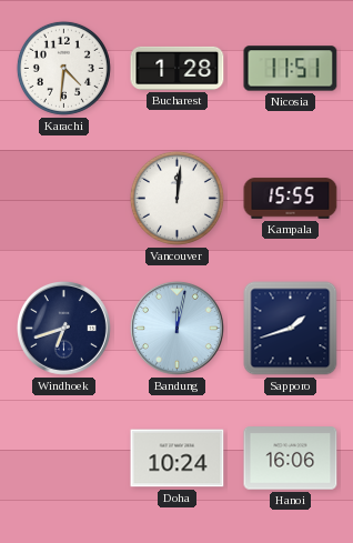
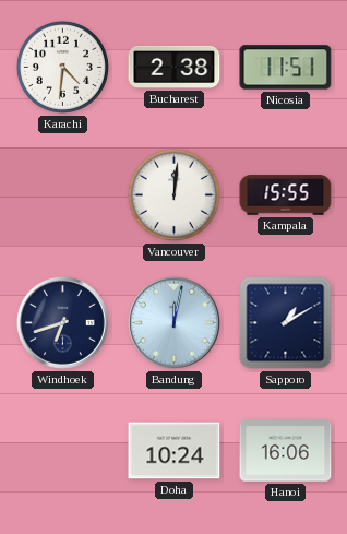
Bucharest: 1:28 -> 2:38
Sapporo: 1:42 -> 1:10
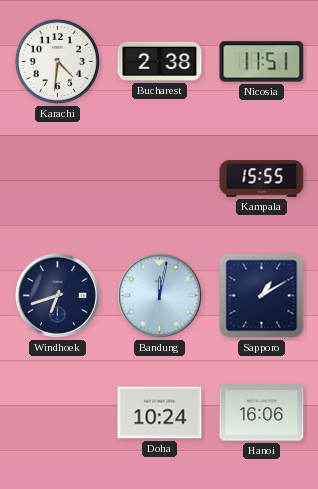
Vancouver: 12:01 -> none
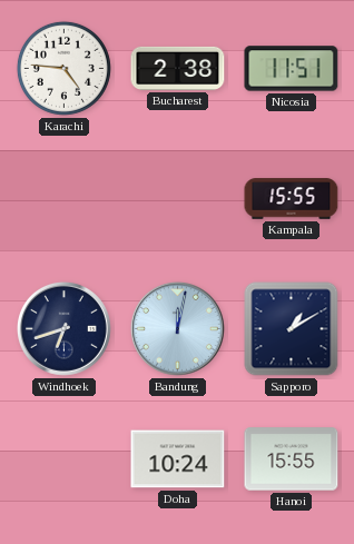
Karachi: 4:31 -> 4:46
Hanoi: 16:06 -> 15:55
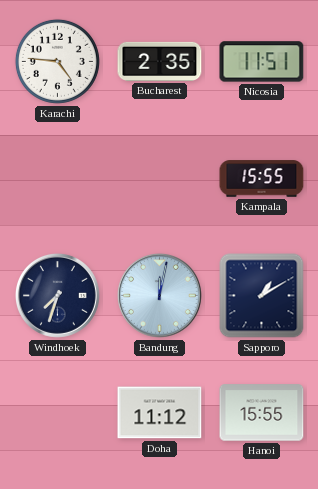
Bucharest: 2:38 -> 2:35
Windhoek: 6:42 -> 7:33
Doha: 10:24 -> 11:12
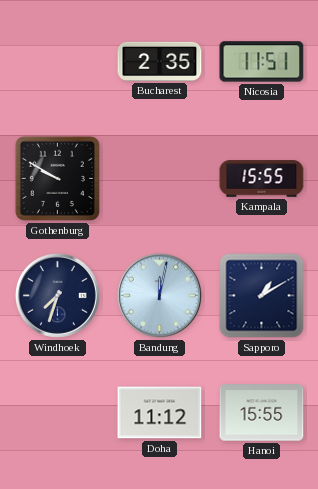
Karachi: 4:46 -> none
Gothenburg: none -> 9:50
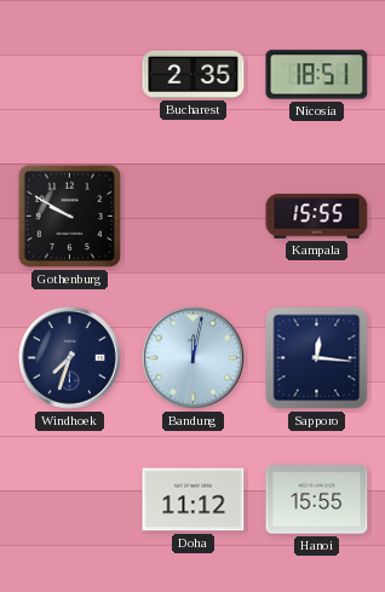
Nicosia: 11:51 -> 18:51
Sapporo: 1:10 -> 12:16
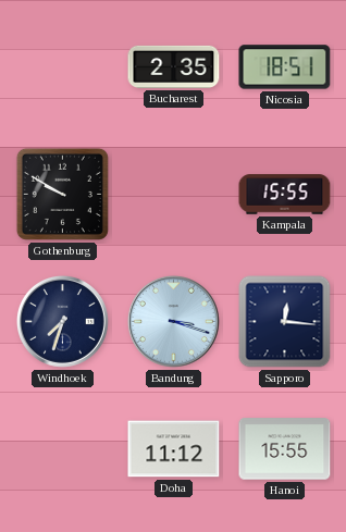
Bandung: 12:02 -> 3:18
